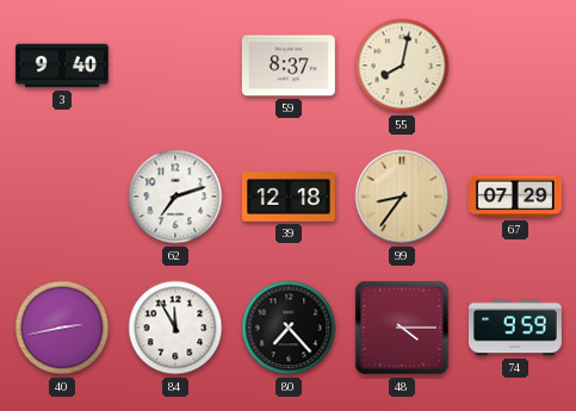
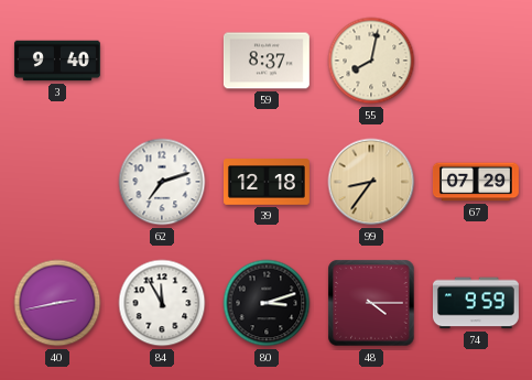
80: 7:23 -> 3:12
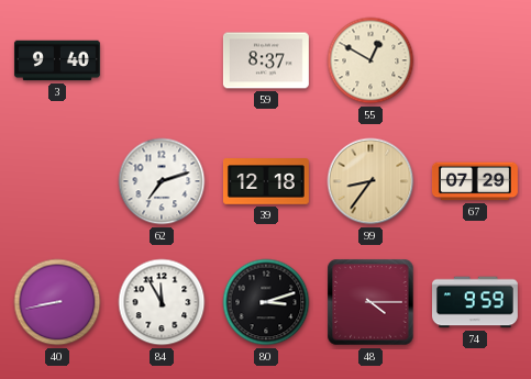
55: 8:02 -> 12:50
40: 2:43 -> 8:43
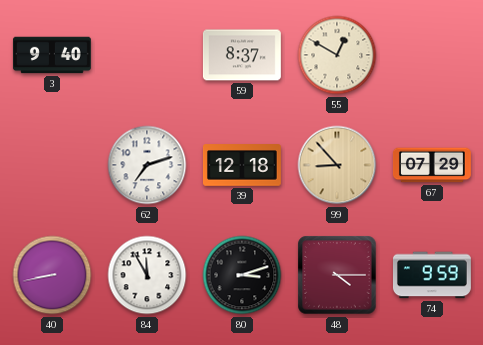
99: 8:36 -> 8:53
